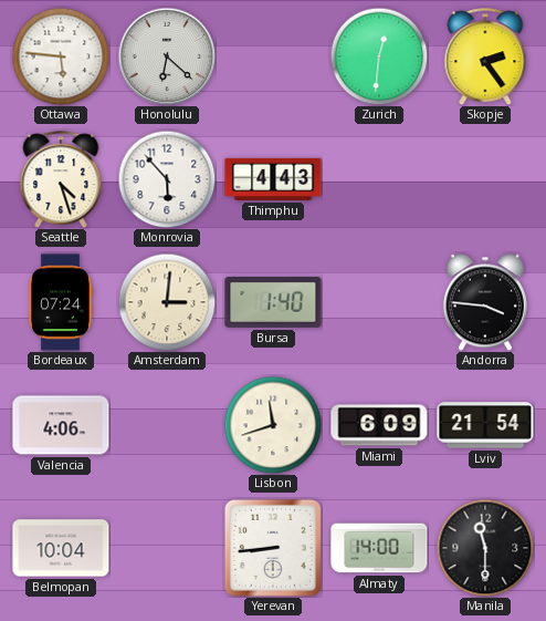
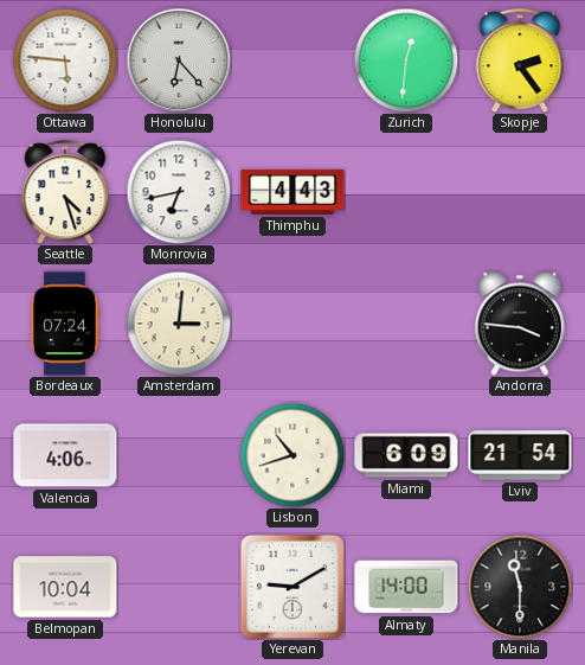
Honolulu: 6:22 -> 6:23
Monrovia: 5:53 -> 6:43
Bursa: 1:40 -> none
Lisbon: 11:42 -> 10:42
Yerevan: 8:44 -> 9:10
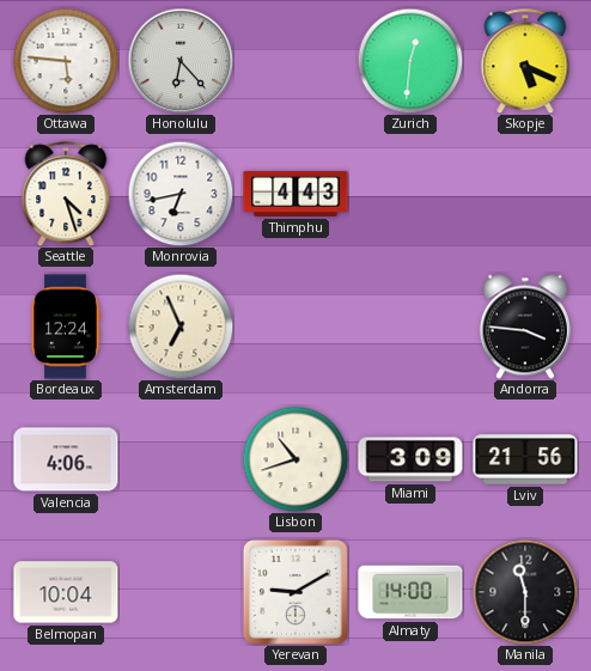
Skopje: 2:24 -> 5:19
Bordeaux: 07:24 -> 12:24
Amsterdam: 3:01 -> 6:56
Miami: 6:09 -> 3:09
Lviv: 21:54 -> 21:56
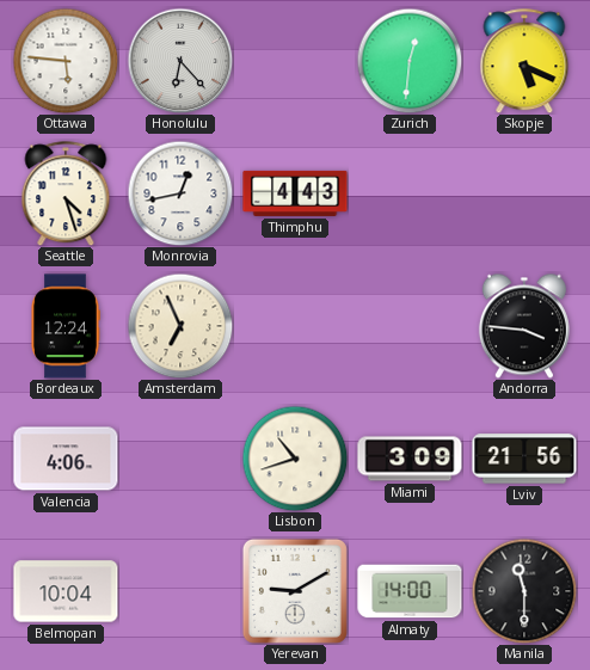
Monrovia: 6:43 -> 12:43
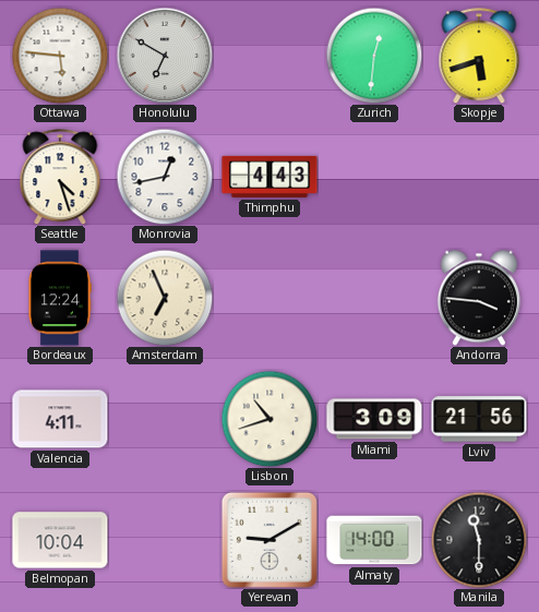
Honolulu: 6:23 -> 6:50
Skopje: 5:19 -> 5:42
Valencia: 4:06 -> 4:11
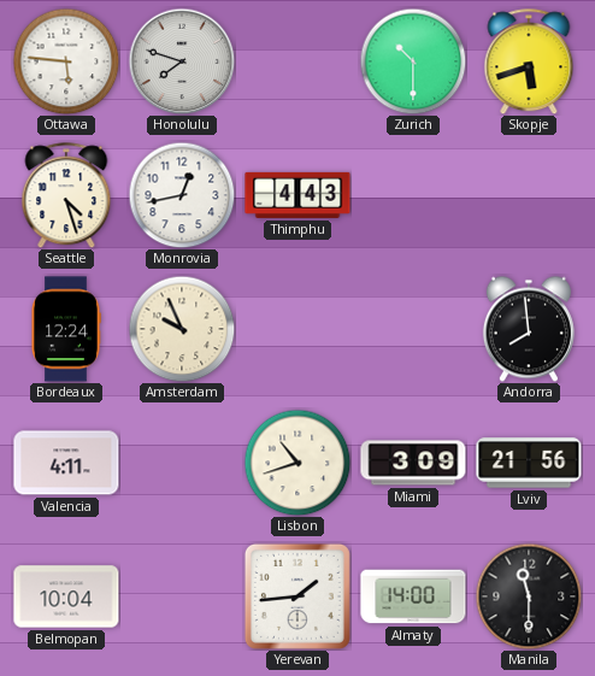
Honolulu: 6:50 -> 7:48
Zurich: 12:31 -> 10:30
Amsterdam: 6:56 -> 9:56
Andorra: 3:46 -> 7:59
Yerevan: 9:10 -> 1:44
